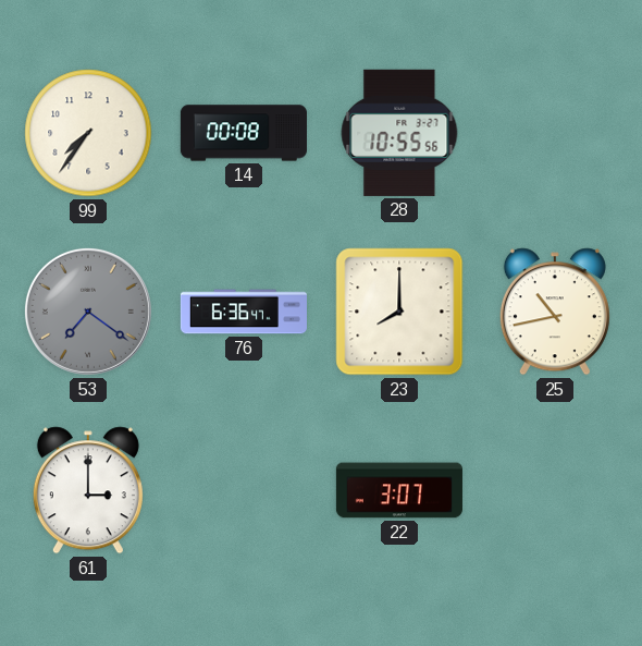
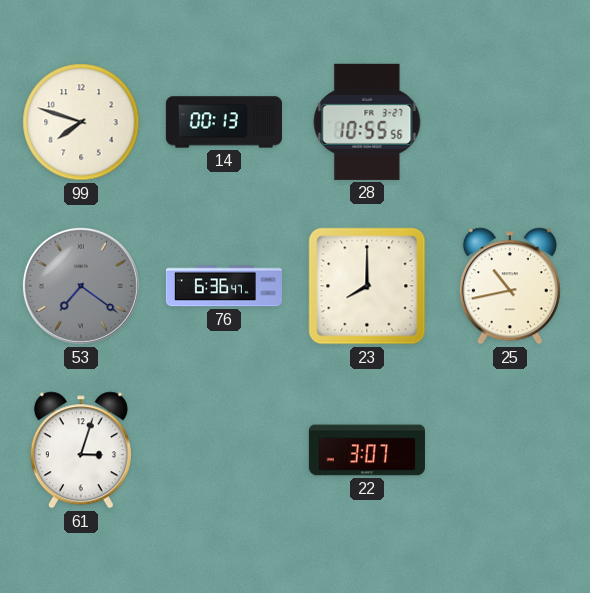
99: 7:36 -> 7:48
14: 00:08 -> 00:13
61: 3:00 -> 3:03
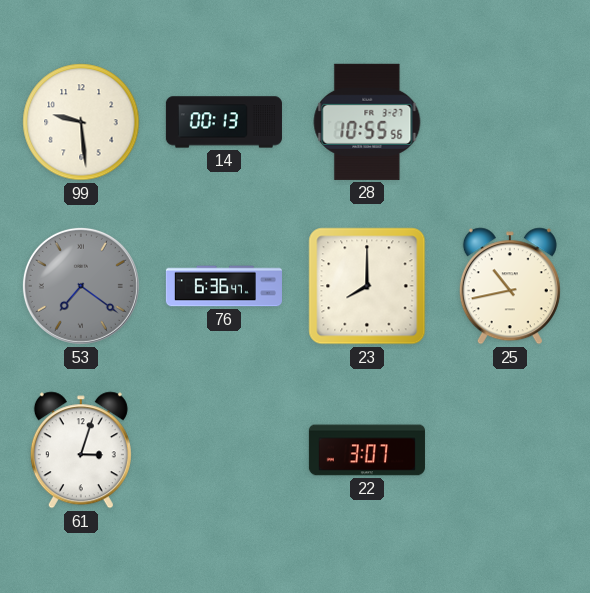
99: 7:48 -> 9:29
